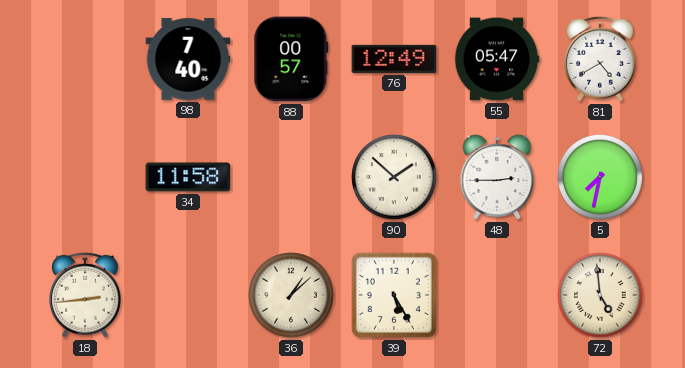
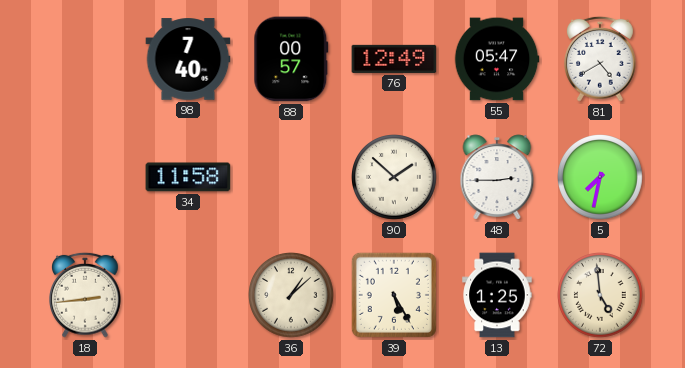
13: none -> 1:25
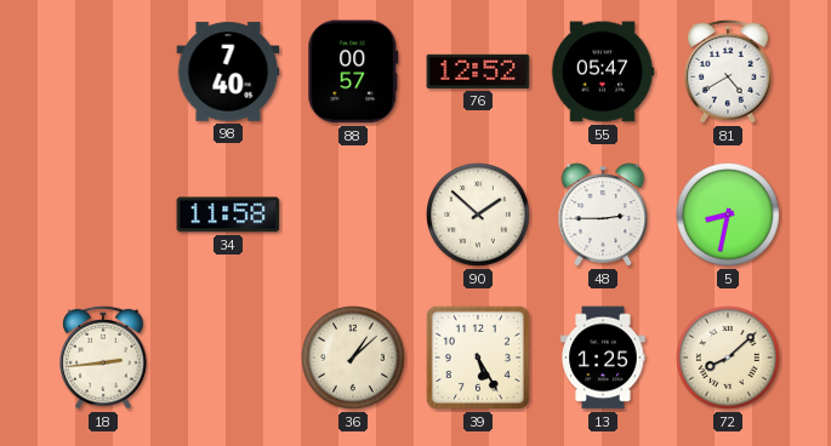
76: 12:49 -> 12:52
5: 7:32 -> 8:32
72: 4:59 -> 8:08
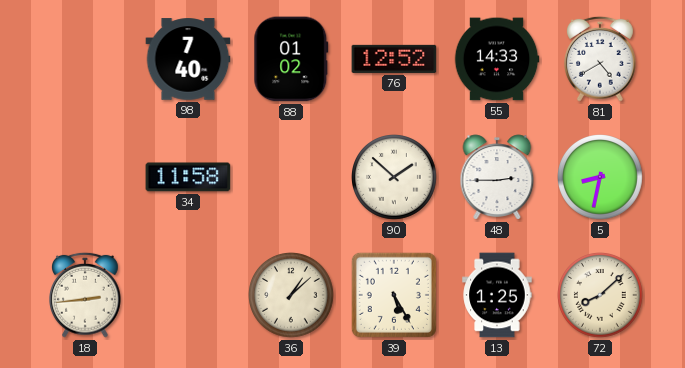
88: 00:57 -> 01:02
55: 05:47 -> 14:33
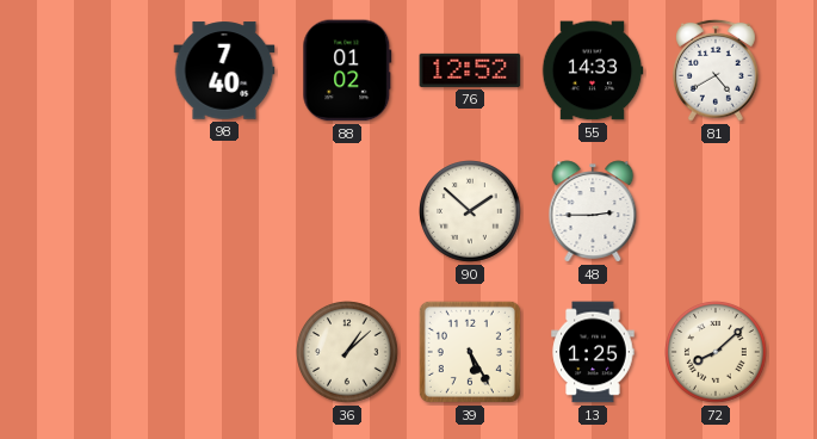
34: 11:58 -> none
5: 8:32 -> none
18: 2:44 -> none
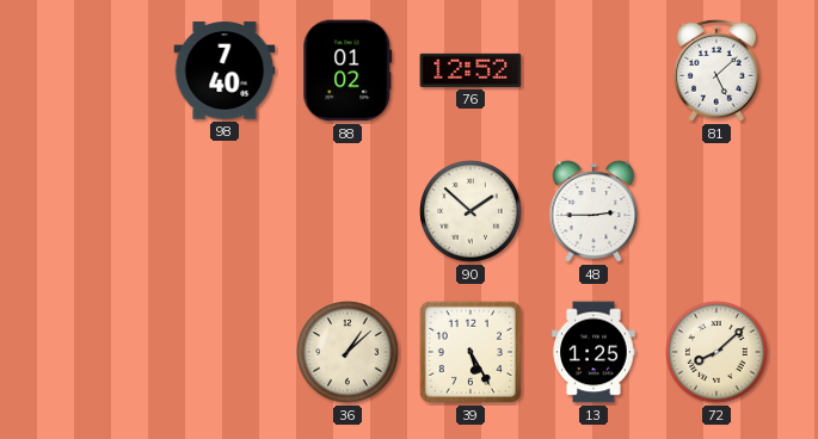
55: 14:33 -> none
81: 4:40 -> 5:08
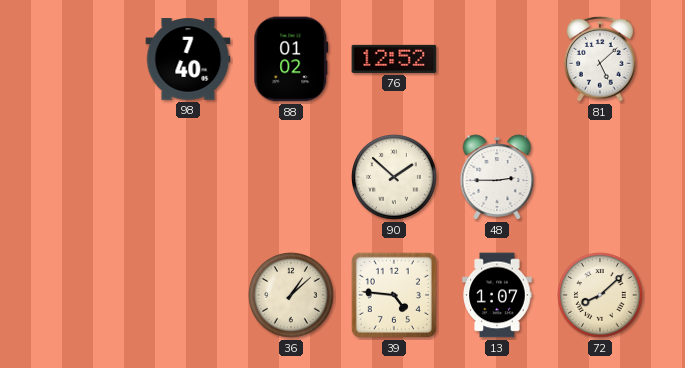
39: 5:25 -> 4:46
13: 1:25 -> 1:07
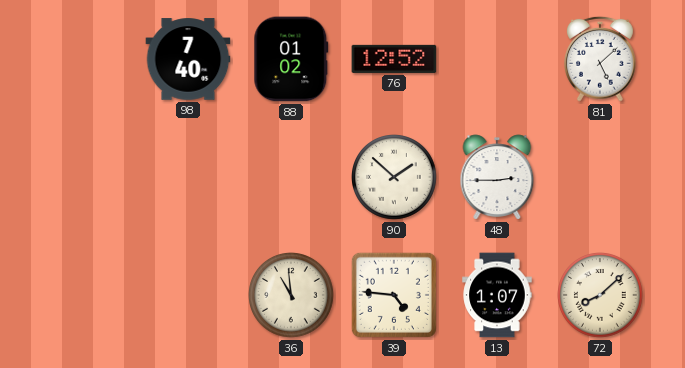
36: 1:08 -> 10:59
